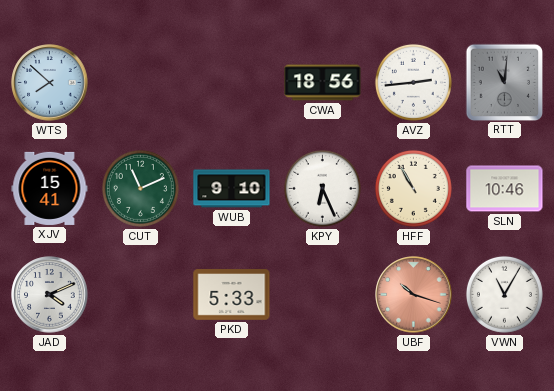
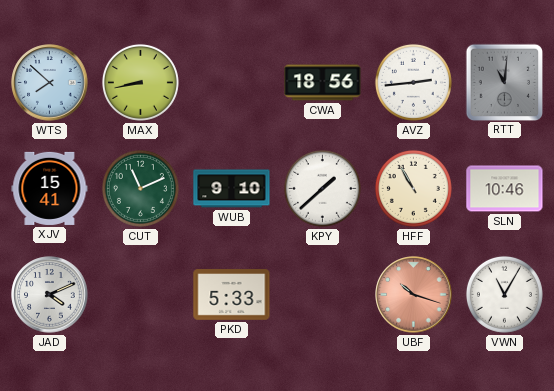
MAX: none -> 8:43
KPY: 6:26 -> 1:38
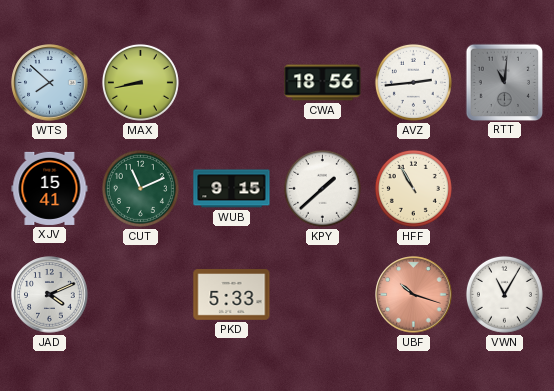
WUB: 9:10 -> 9:15
SLN: 10:46 -> none
